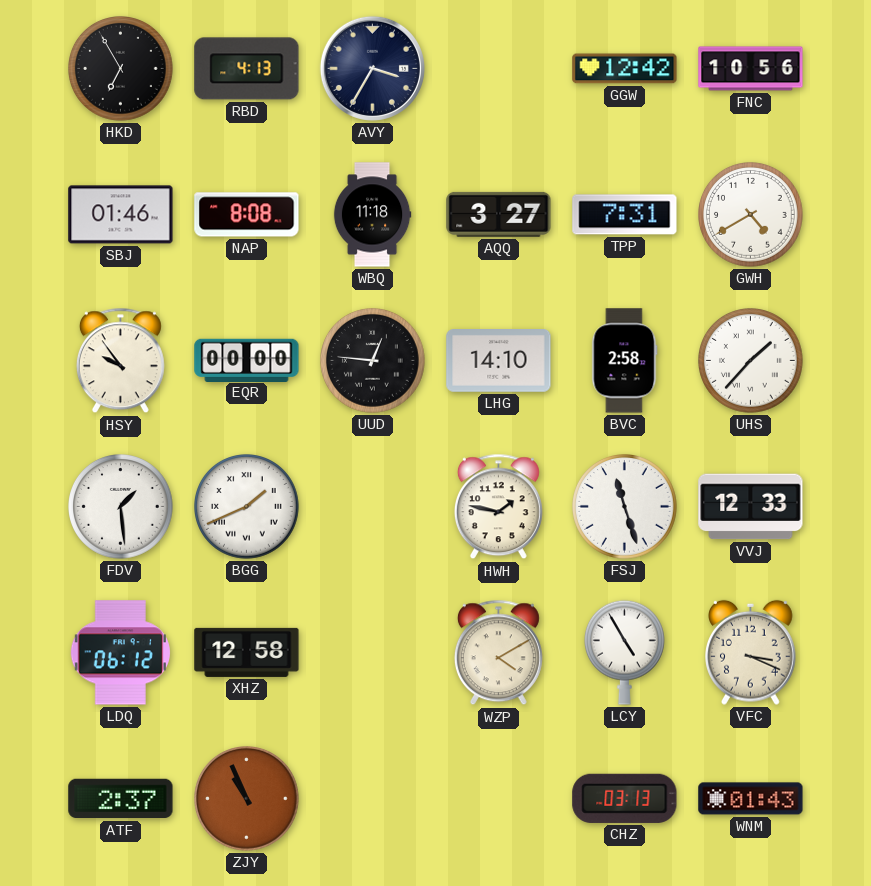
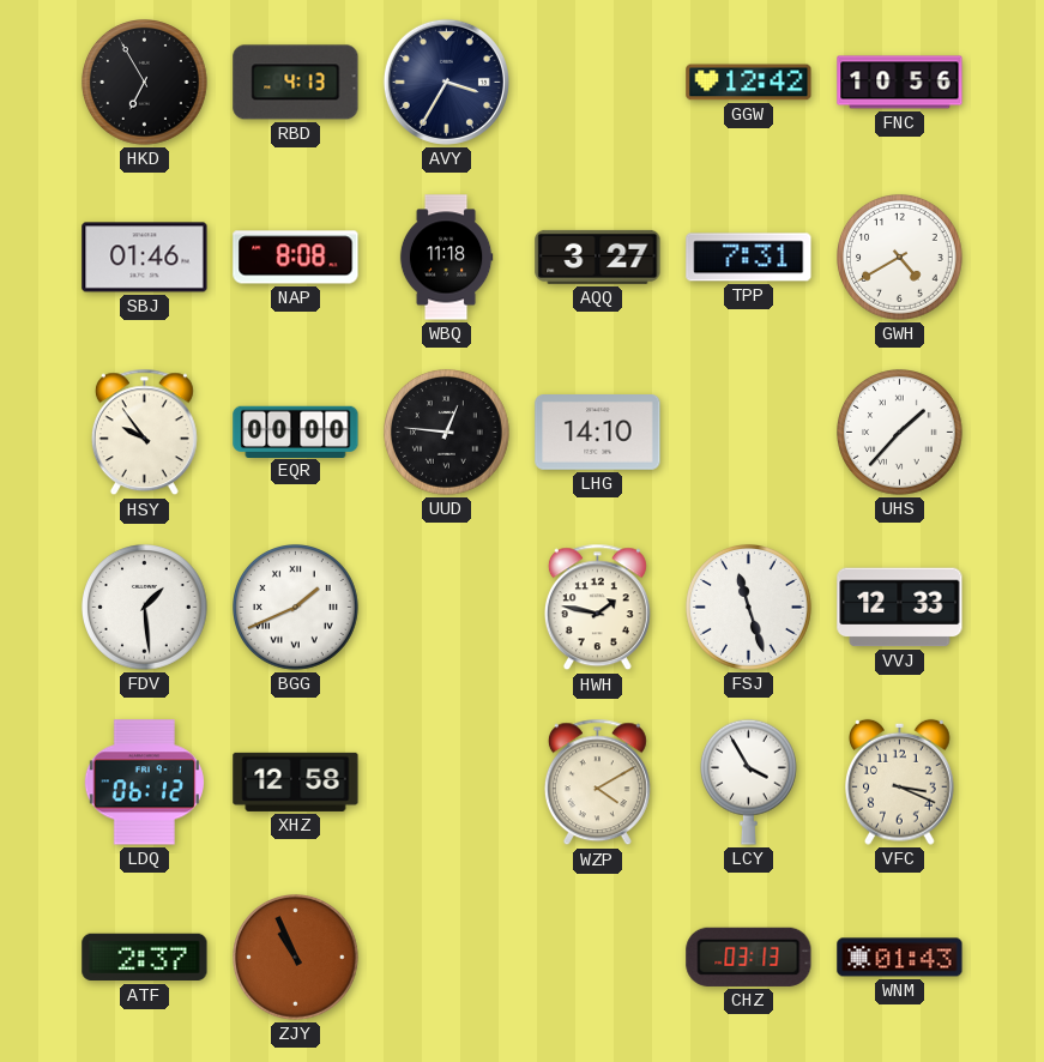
BVC: 2:58 -> none
LCY: 4:55 -> 3:55
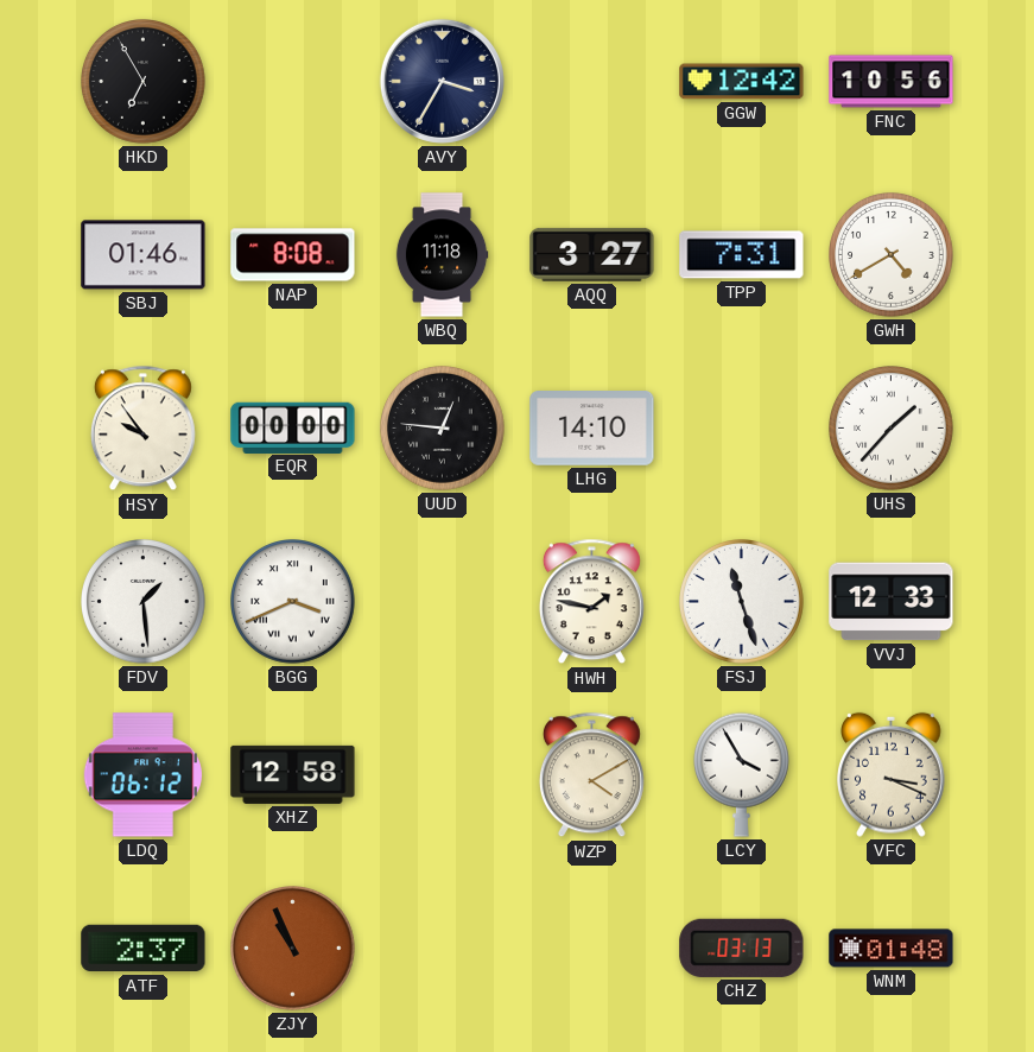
RBD: 4:13 -> none
BGG: 1:41 -> 3:41
WNM: 01:43 -> 01:48
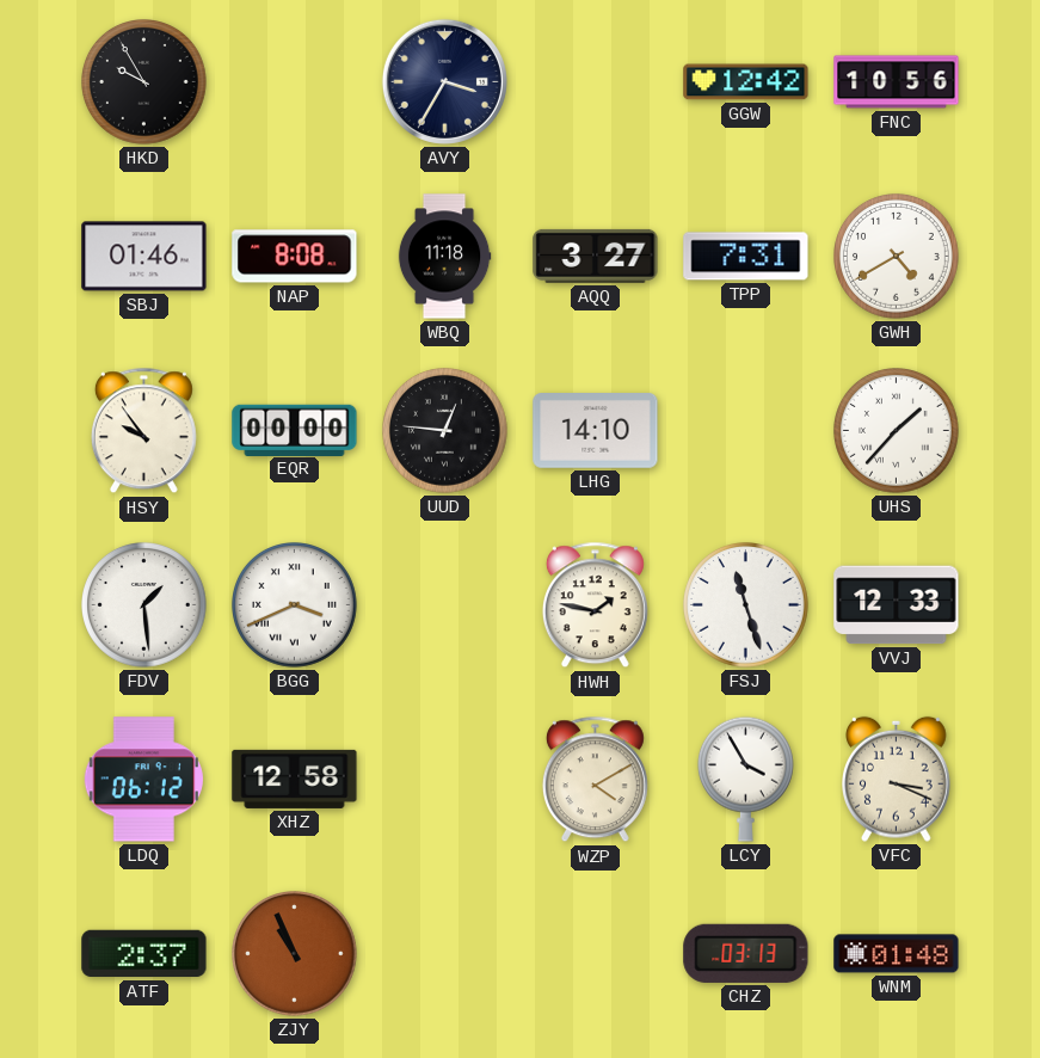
HKD: 6:55 -> 9:55
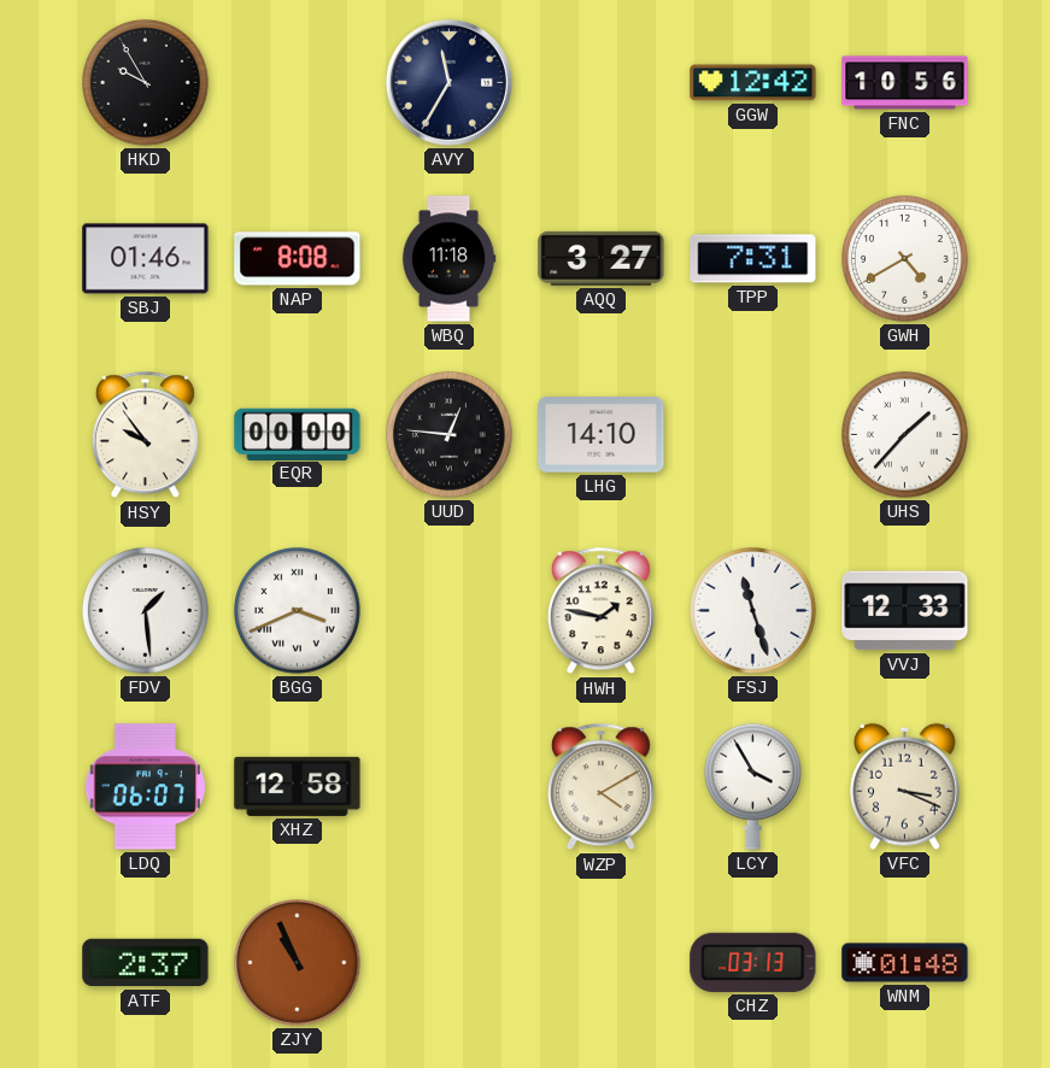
AVY: 3:35 -> 11:35
LDQ: 06:12 -> 06:07
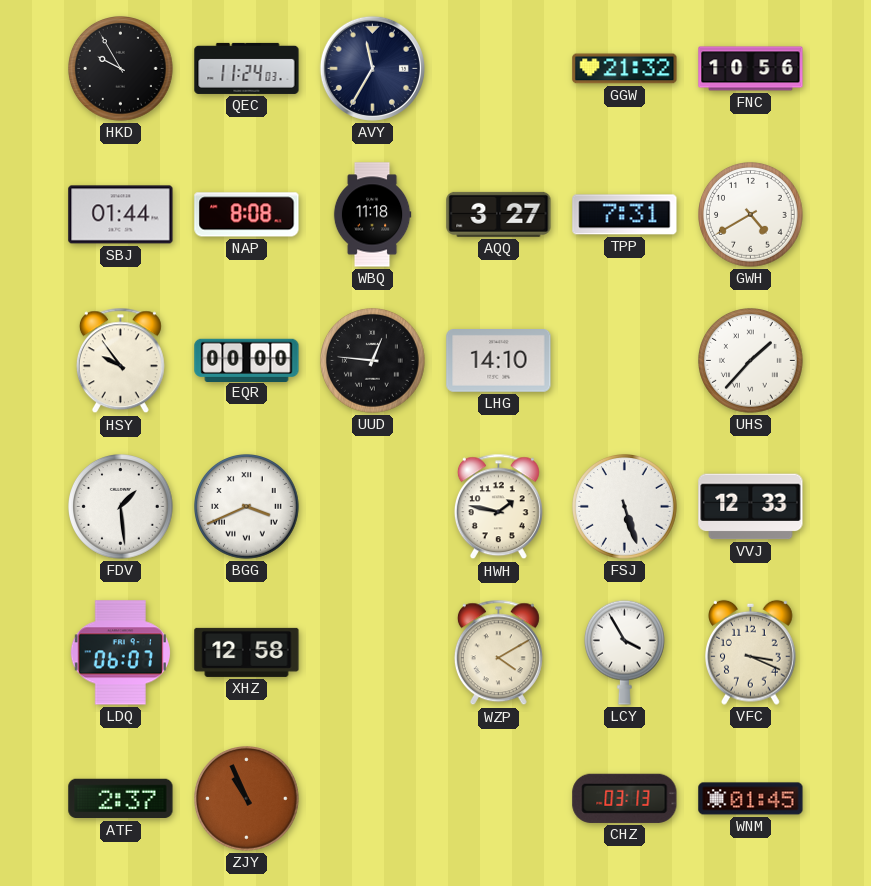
QEC: none -> 11:24
GGW: 12:42 -> 21:32
SBJ: 01:46 -> 01:44
FSJ: 11:27 -> 5:27
WNM: 01:48 -> 01:45
